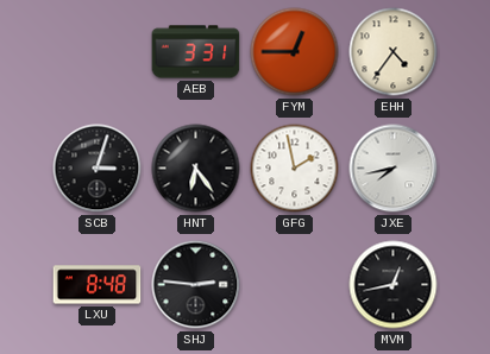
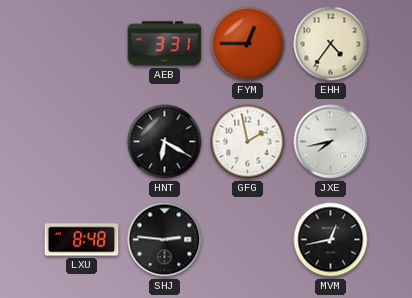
SCB: 3:03 -> none
HNT: 6:24 -> 6:20
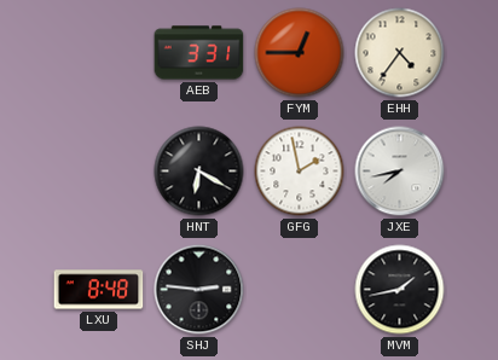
MVM: 12:43 -> 1:43
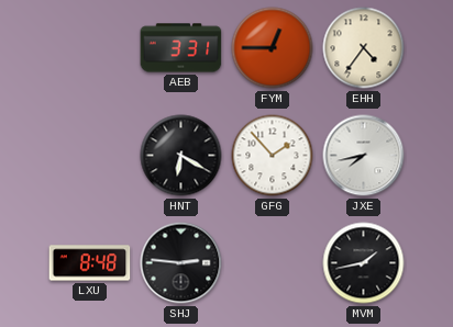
GFG: 1:58 -> 1:53
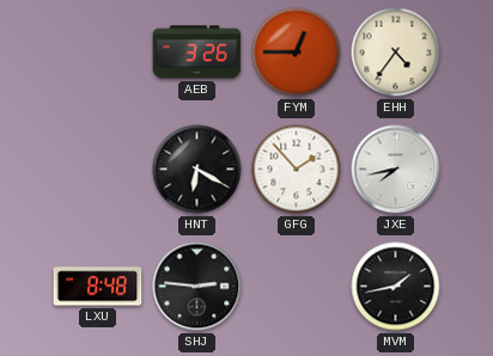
AEB: 3:31 -> 3:26
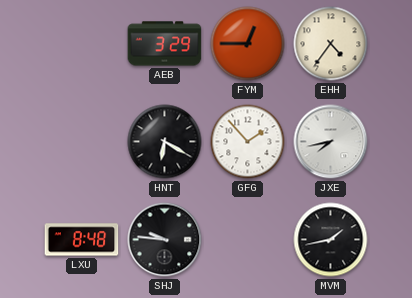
AEB: 3:26 -> 3:29
SHJ: 2:46 -> 9:46
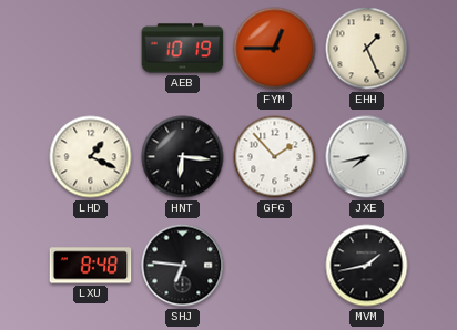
AEB: 3:29 -> 10:19
EHH: 4:36 -> 1:26
LHD: none -> 1:19
HNT: 6:20 -> 6:16
SHJ: 9:46 -> 6:46
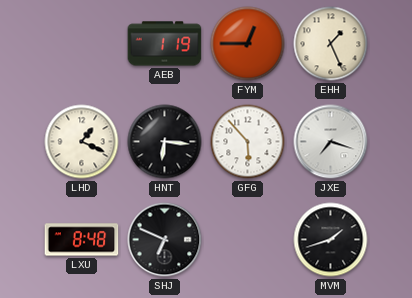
AEB: 10:19 -> 1:19
GFG: 1:53 -> 5:53
JXE: 7:43 -> 7:18
SHJ: 6:46 -> 6:49
MVM: 1:43 -> 1:42
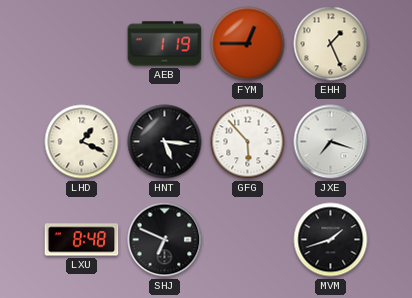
HNT: 6:16 -> 5:16
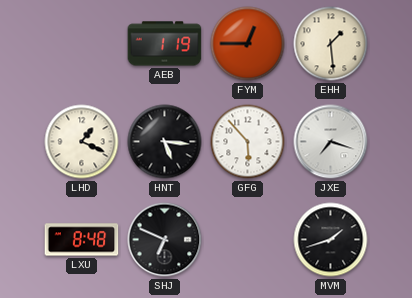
EHH: 1:26 -> 1:29
